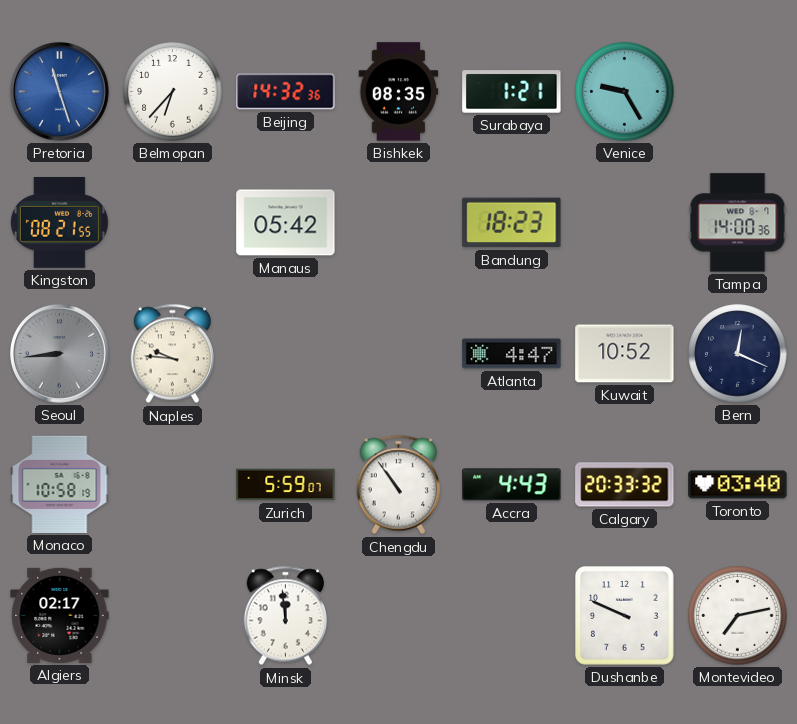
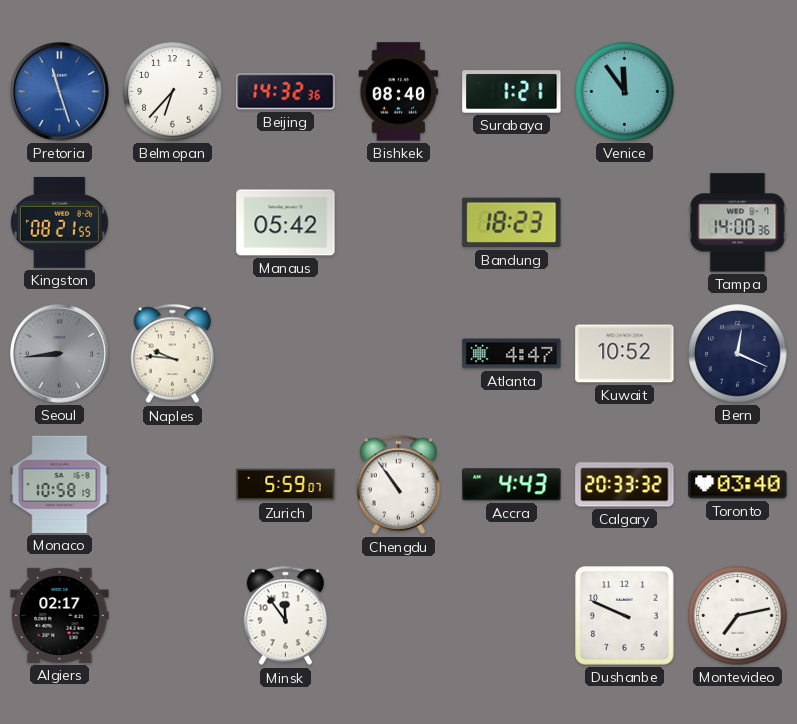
Bishkek: 08:35 -> 08:40
Venice: 9:25 -> 11:54
Minsk: 11:59 -> 11:54
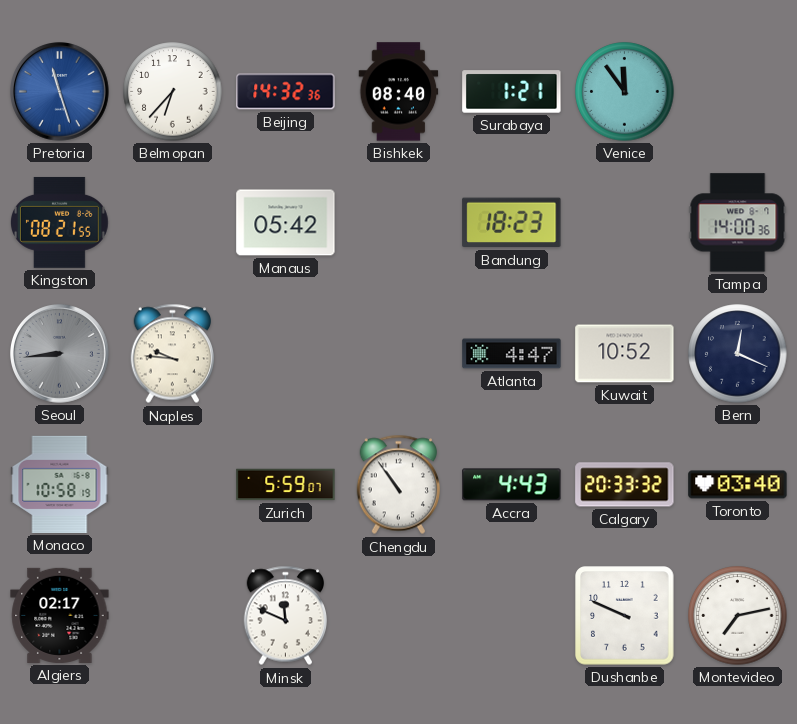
Minsk: 11:54 -> 11:49
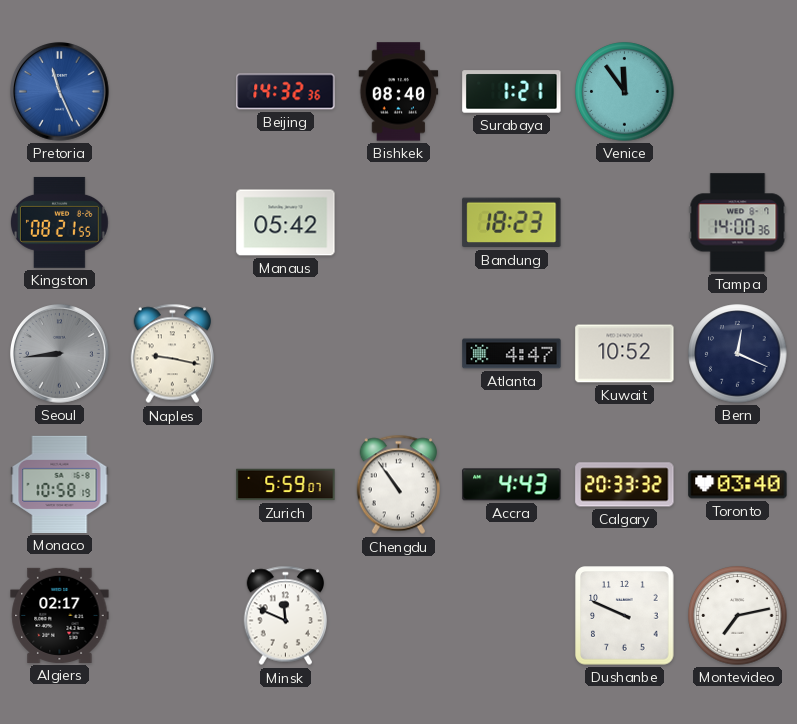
Pretoria: 11:27 -> 11:26
Belmopan: 6:37 -> none
Naples: 9:46 -> 9:17
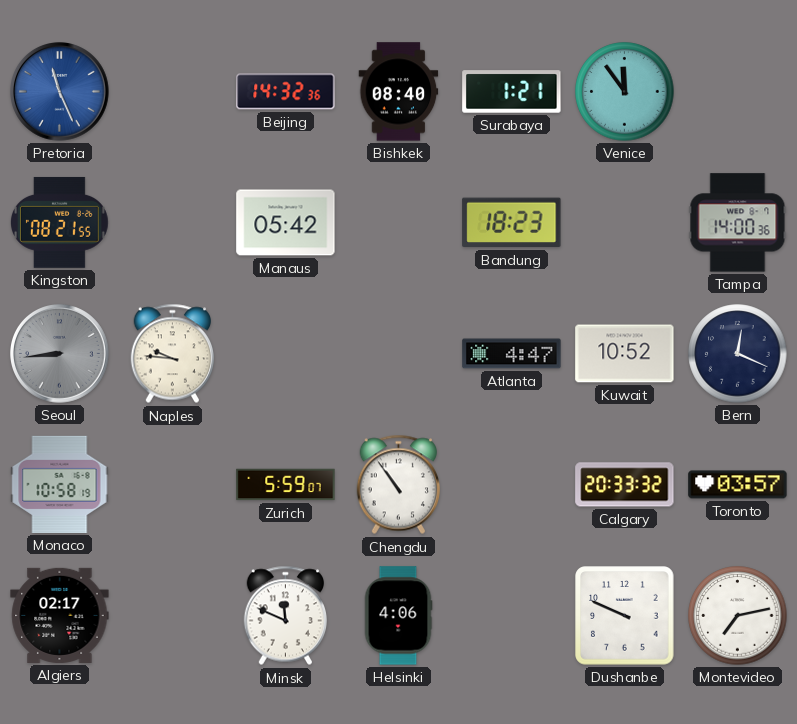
Naples: 9:17 -> 9:46
Accra: 4:43 -> none
Toronto: 03:40 -> 03:57
Helsinki: none -> 4:06
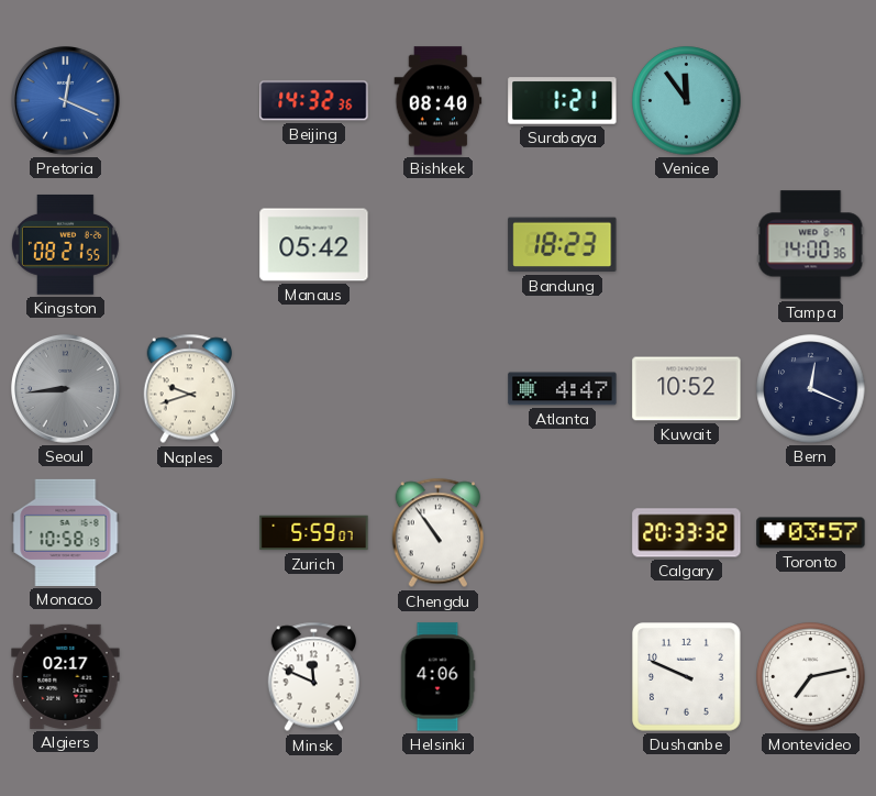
Pretoria: 11:26 -> 12:19
Naples: 9:46 -> 9:42
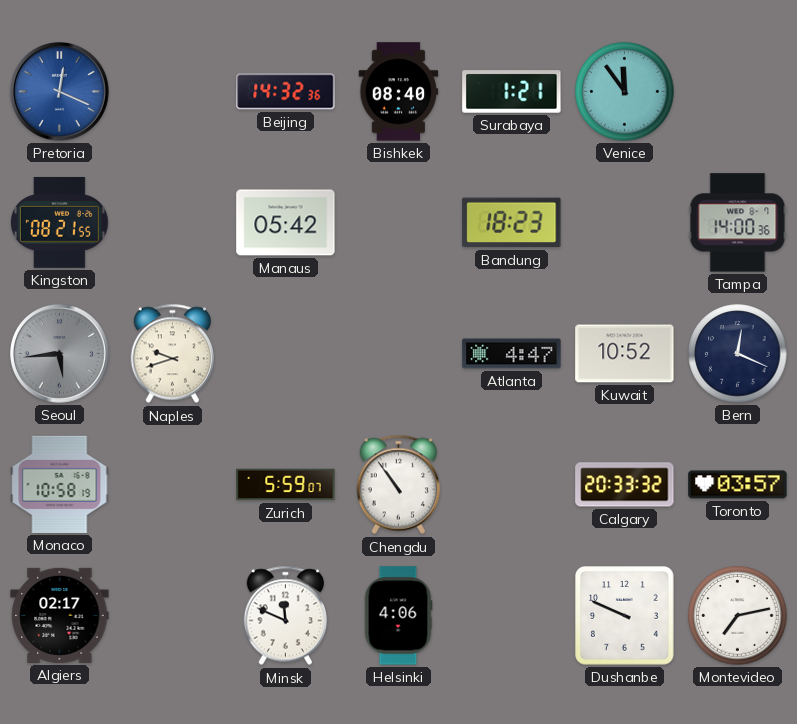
Seoul: 8:44 -> 5:44
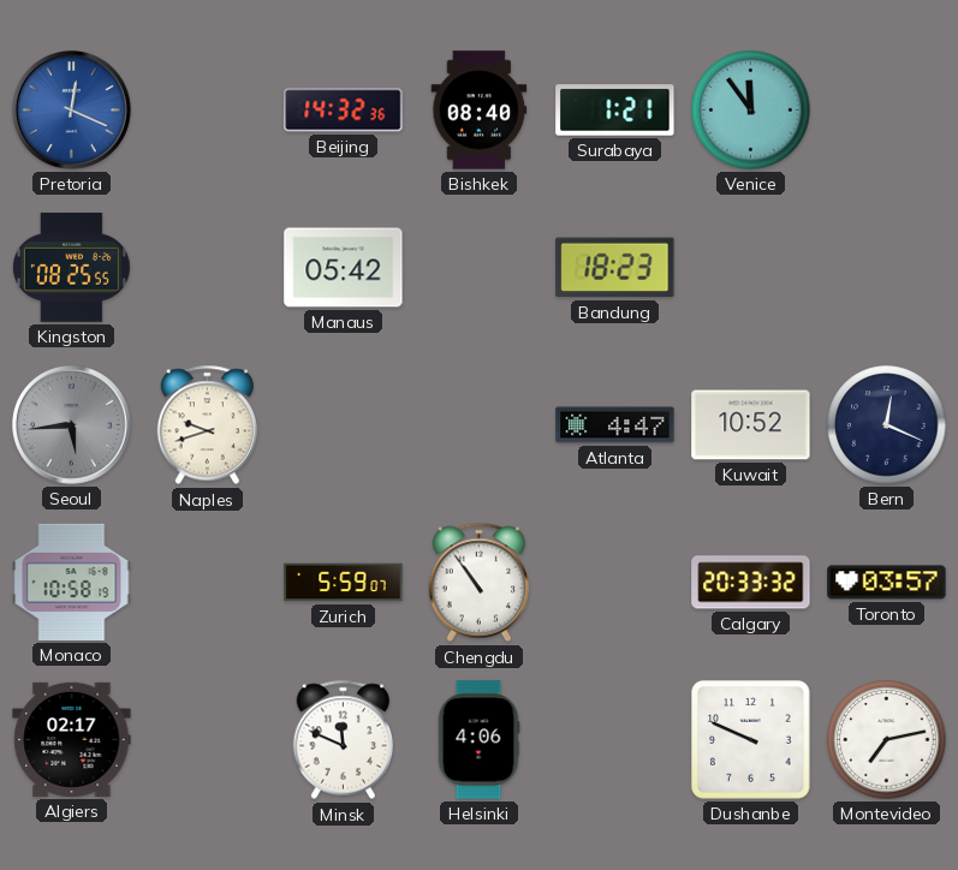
Kingston: 08:21 -> 08:25
Tampa: 14:00 -> none
